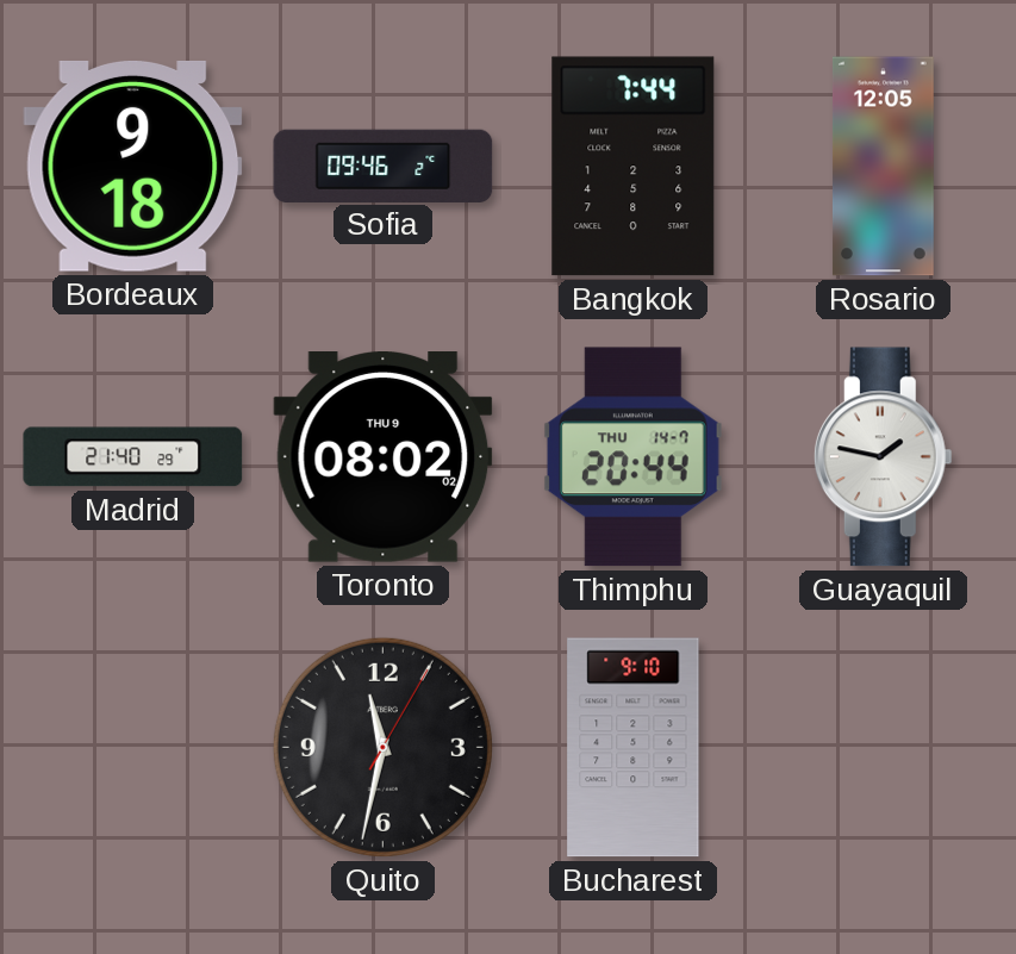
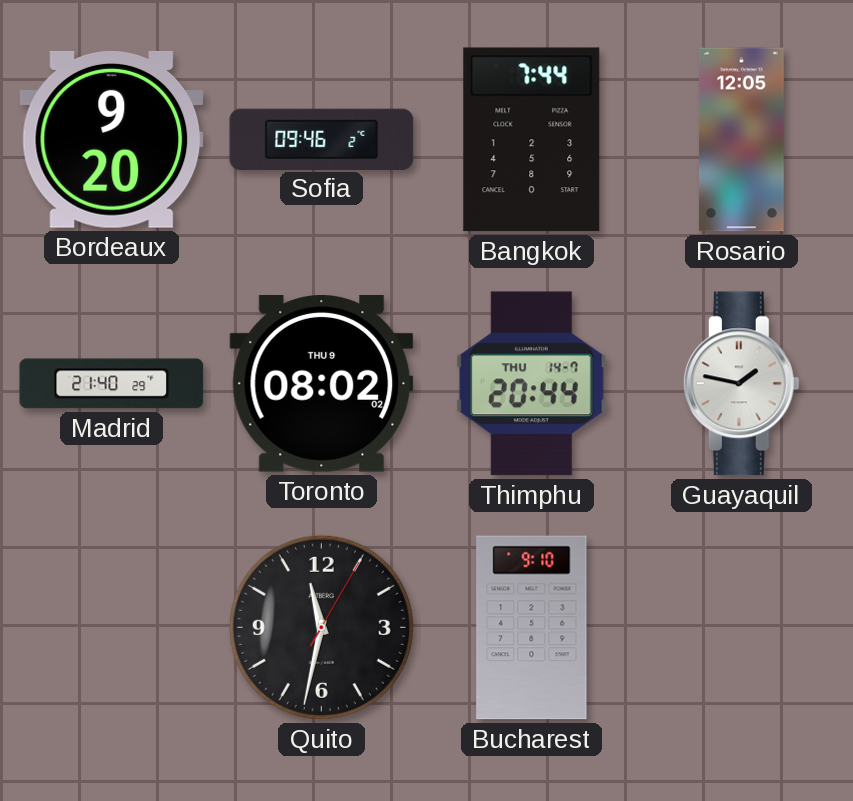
Bordeaux: 9:18 -> 9:20
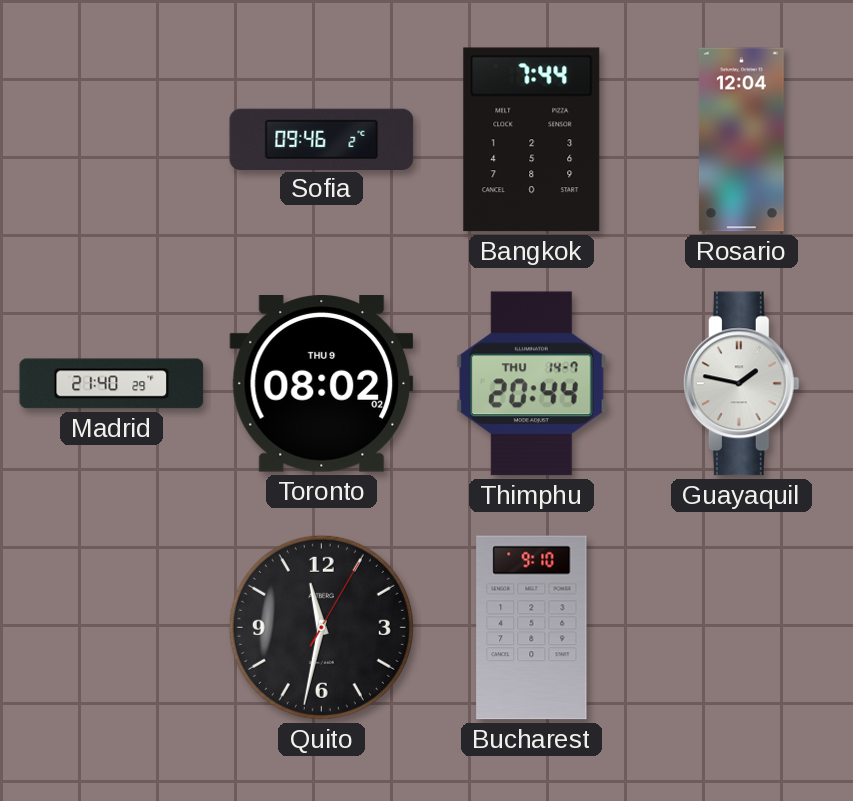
Bordeaux: 9:20 -> none
Rosario: 12:05 -> 12:04
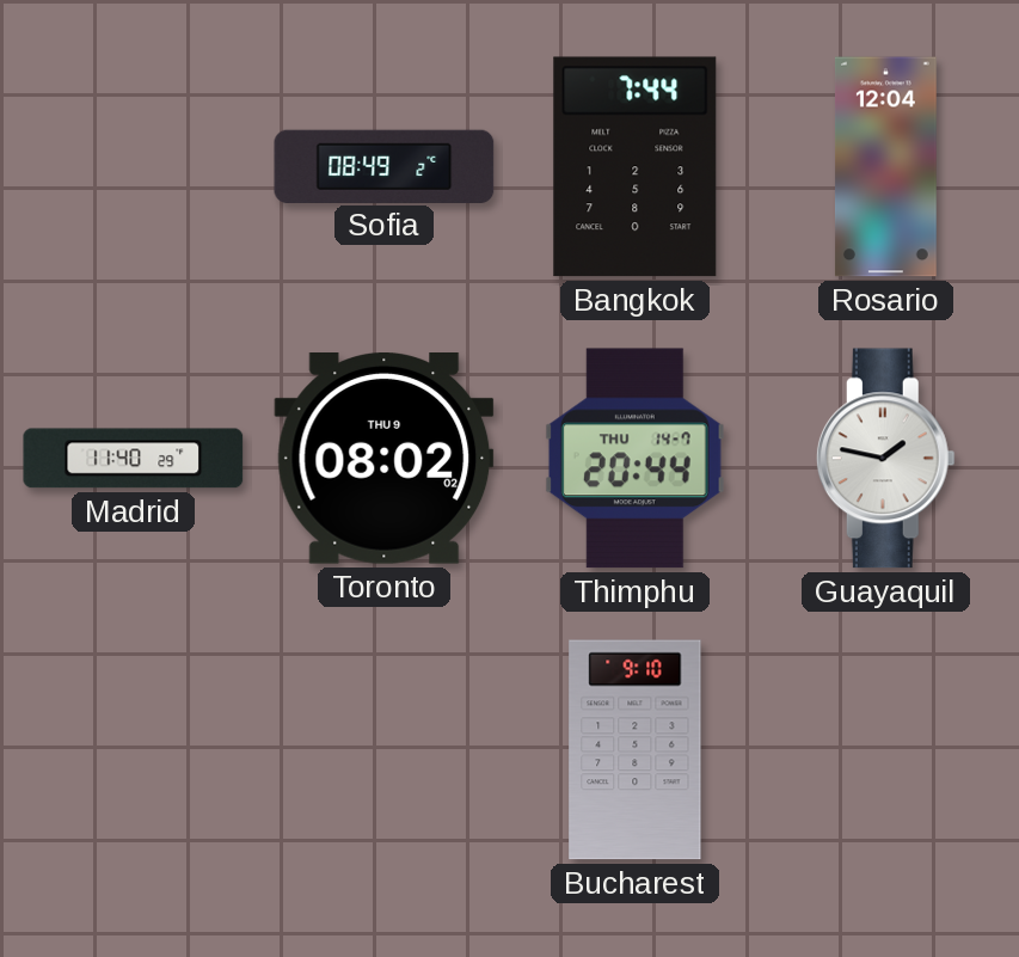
Sofia: 09:46 -> 08:49
Madrid: 21:40 -> 11:40
Quito: 11:32 -> none
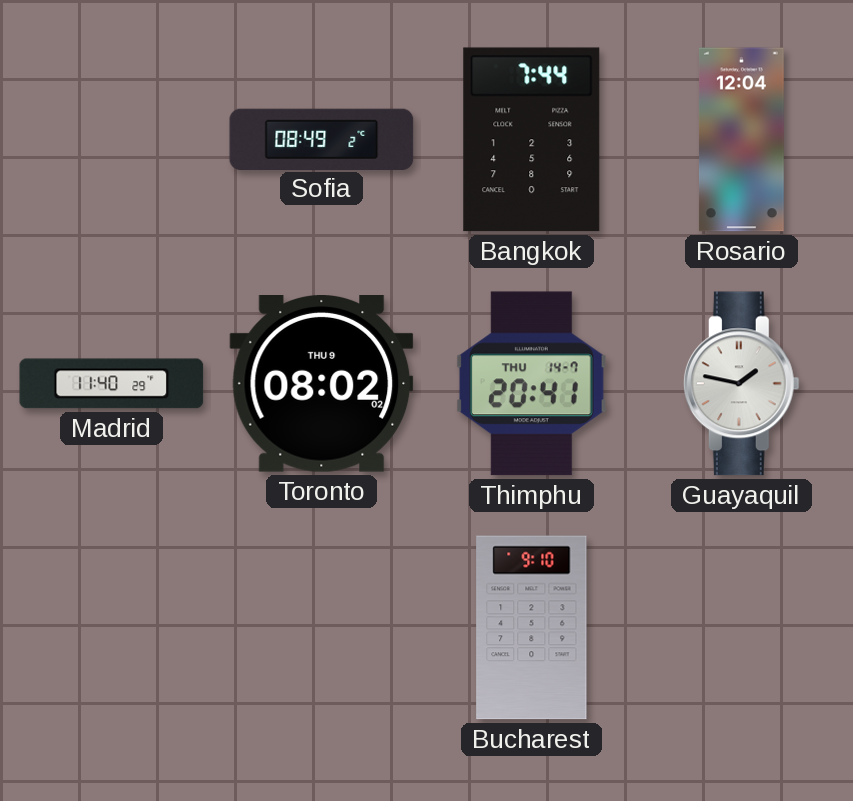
Thimphu: 20:44 -> 20:41
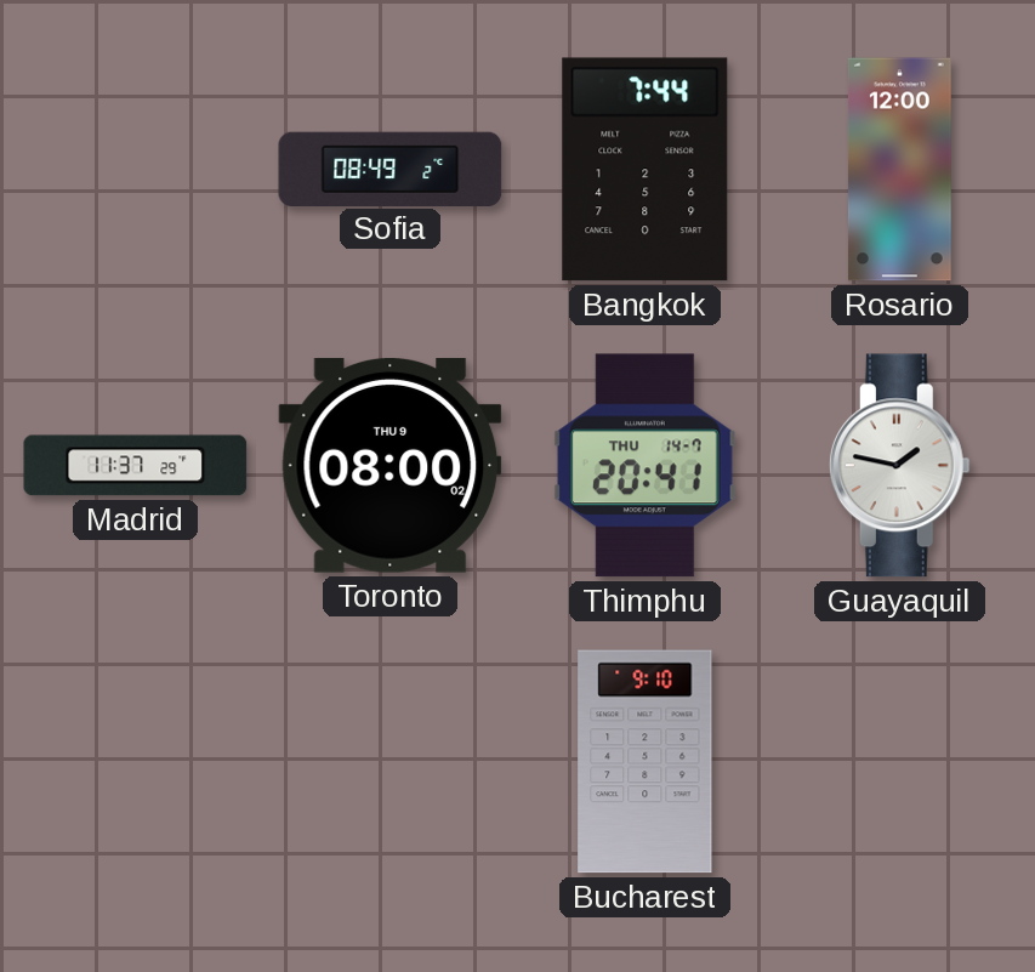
Rosario: 12:04 -> 12:00
Madrid: 11:40 -> 11:37
Toronto: 08:02 -> 08:00
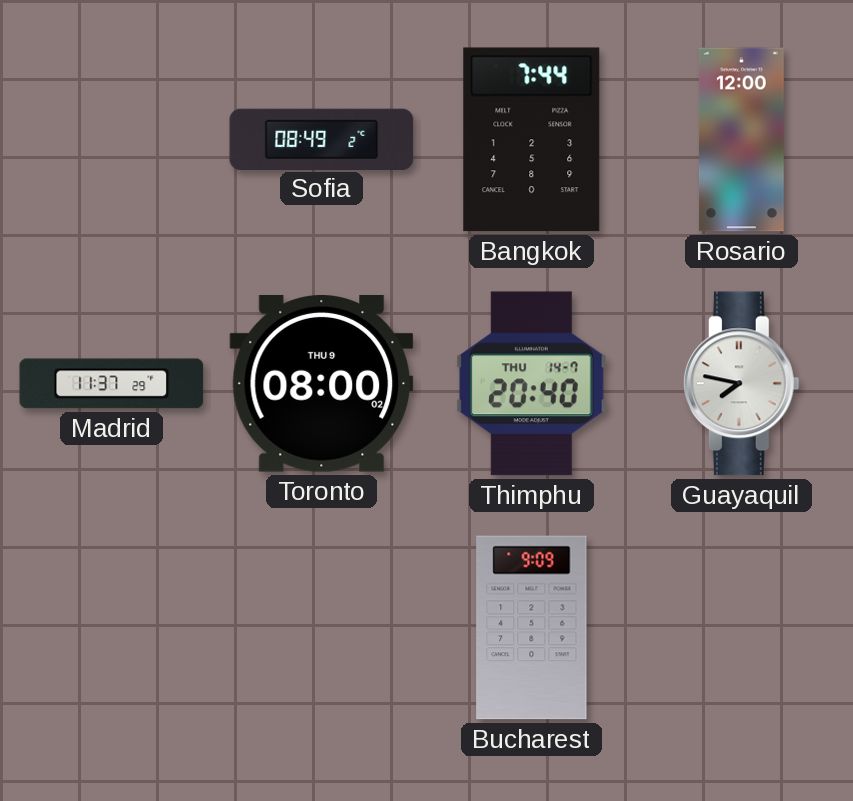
Thimphu: 20:41 -> 20:40
Guayaquil: 1:47 -> 7:47
Bucharest: 9:10 -> 9:09
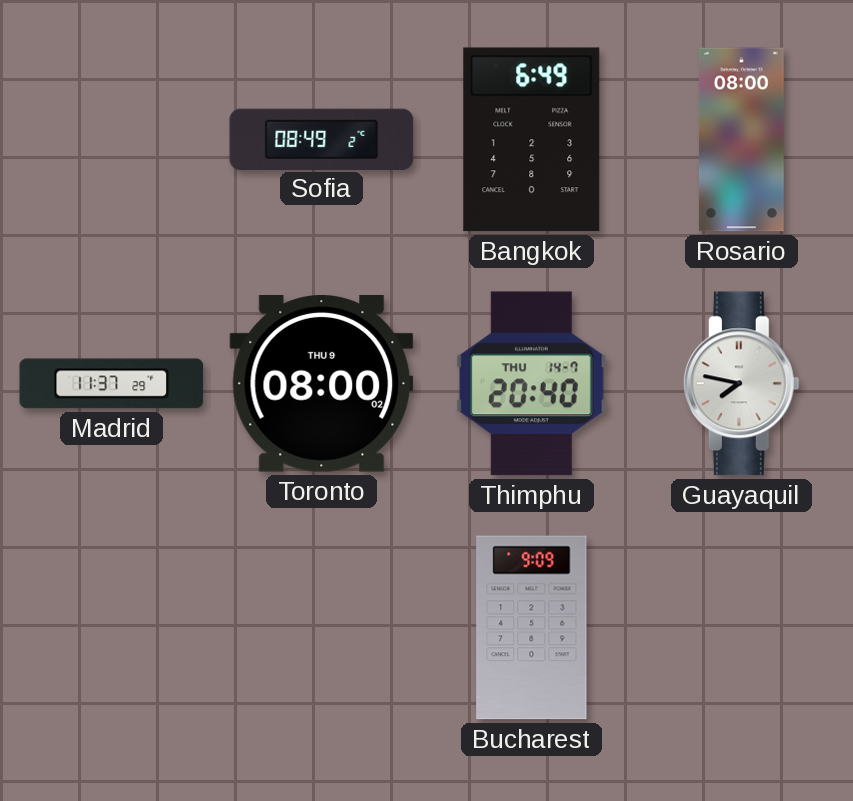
Bangkok: 7:44 -> 6:49
Rosario: 12:00 -> 08:00
